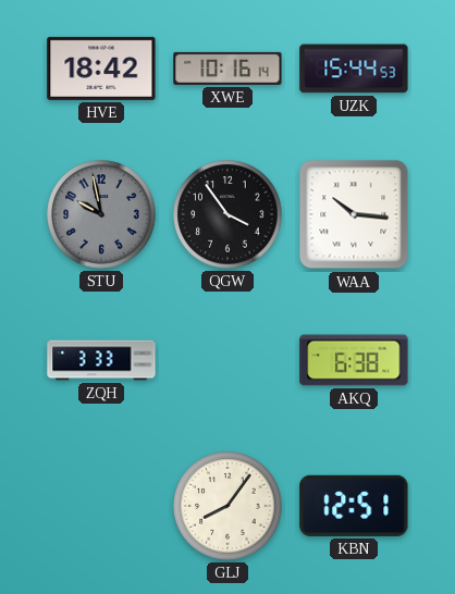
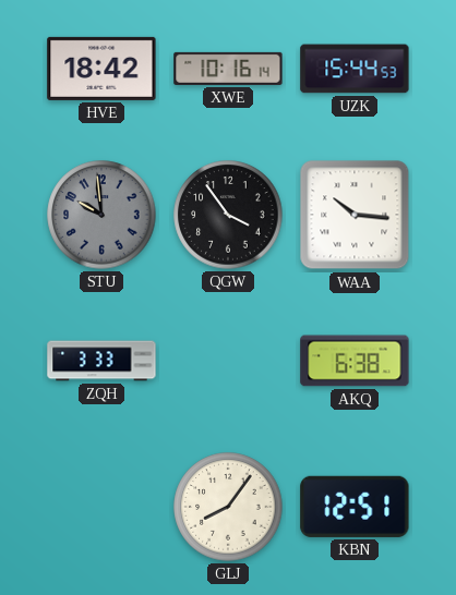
STU: 9:58 -> 9:59
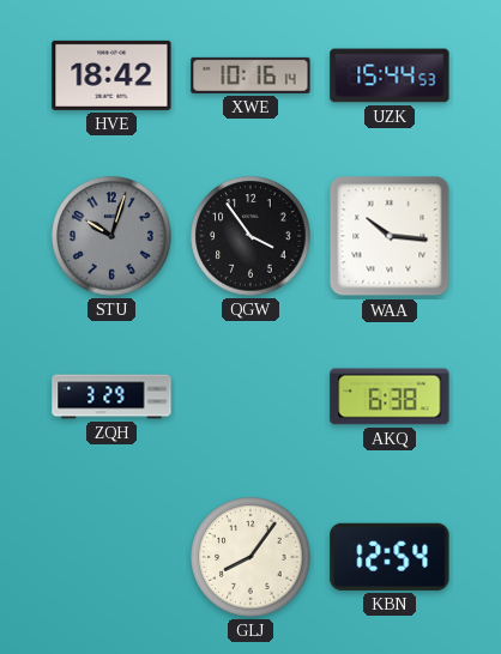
STU: 9:59 -> 10:03
ZQH: 3:33 -> 3:29
KBN: 12:51 -> 12:54
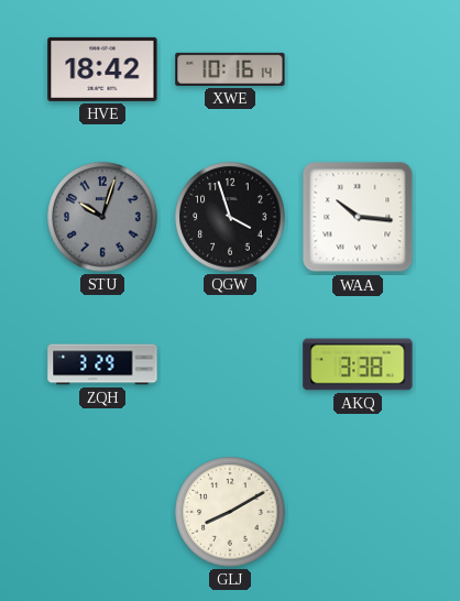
UZK: 15:44 -> none
QGW: 3:54 -> 3:57
AKQ: 6:38 -> 3:38
GLJ: 8:06 -> 8:10
KBN: 12:54 -> none
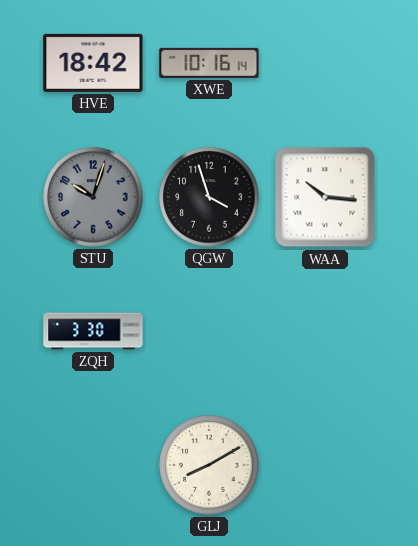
ZQH: 3:29 -> 3:30
AKQ: 3:38 -> none
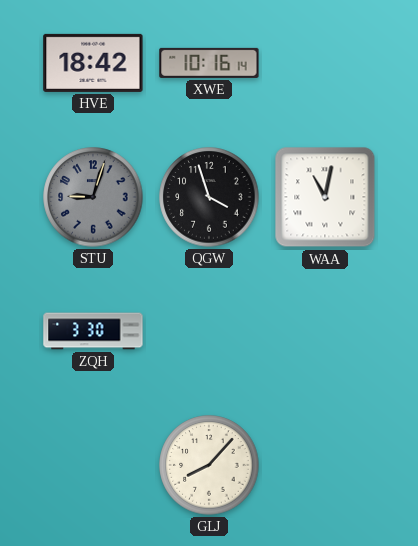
STU: 10:03 -> 9:03
WAA: 10:16 -> 11:02
GLJ: 8:10 -> 8:07
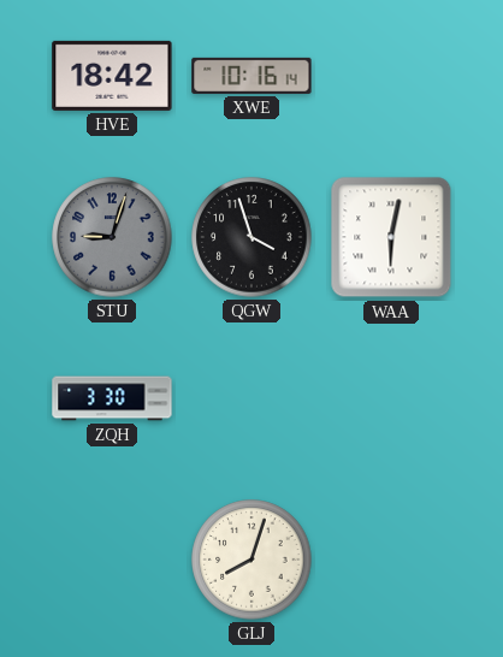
WAA: 11:02 -> 6:02
GLJ: 8:07 -> 8:03
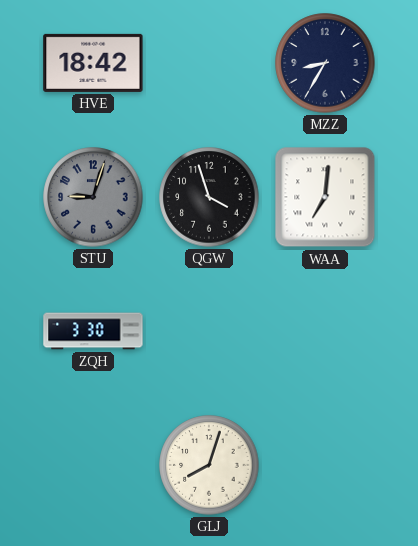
XWE: 10:16 -> none
MZZ: none -> 8:35
WAA: 6:02 -> 7:01
